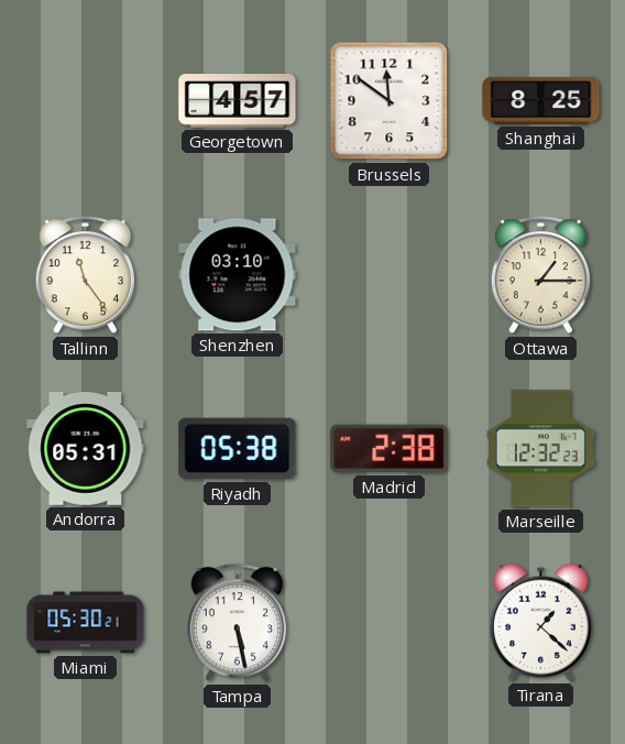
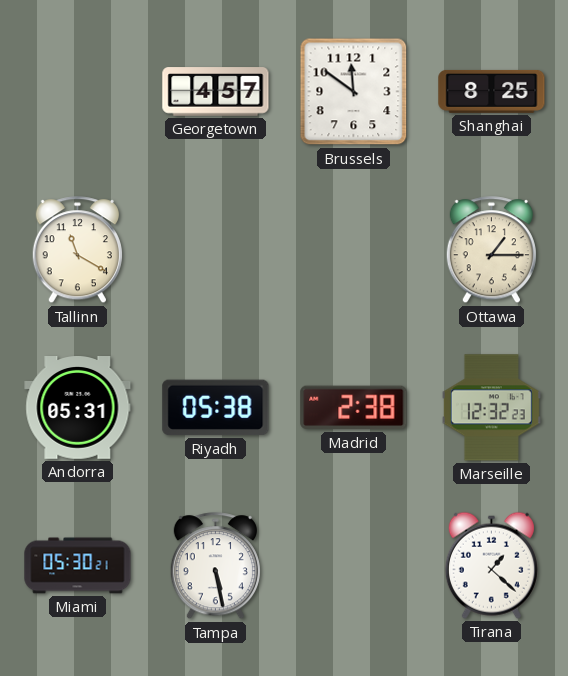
Tallinn: 11:24 -> 11:20
Shenzhen: 03:10 -> none
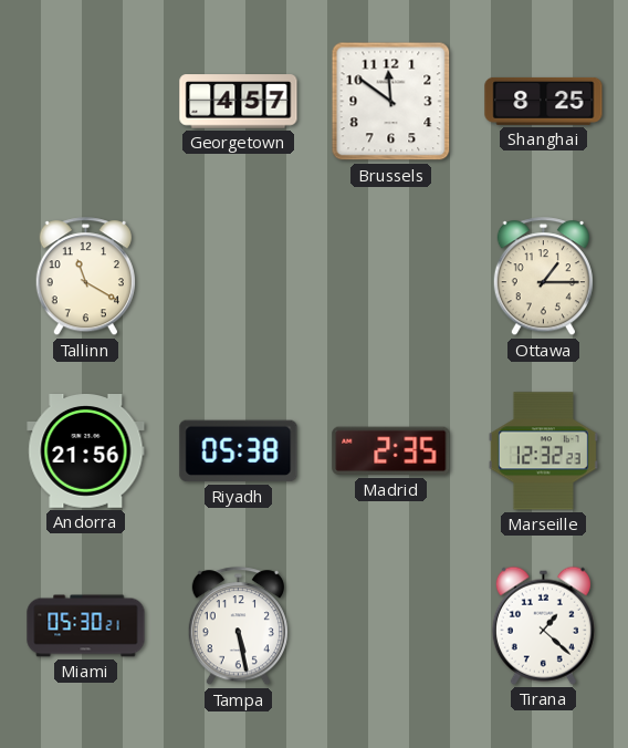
Andorra: 05:31 -> 21:56
Madrid: 2:38 -> 2:35
